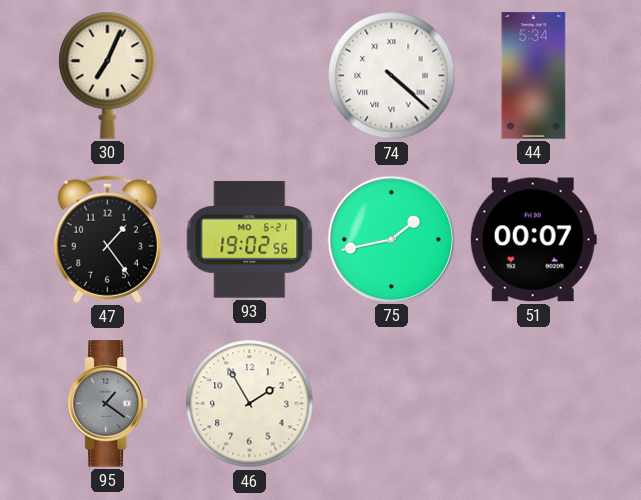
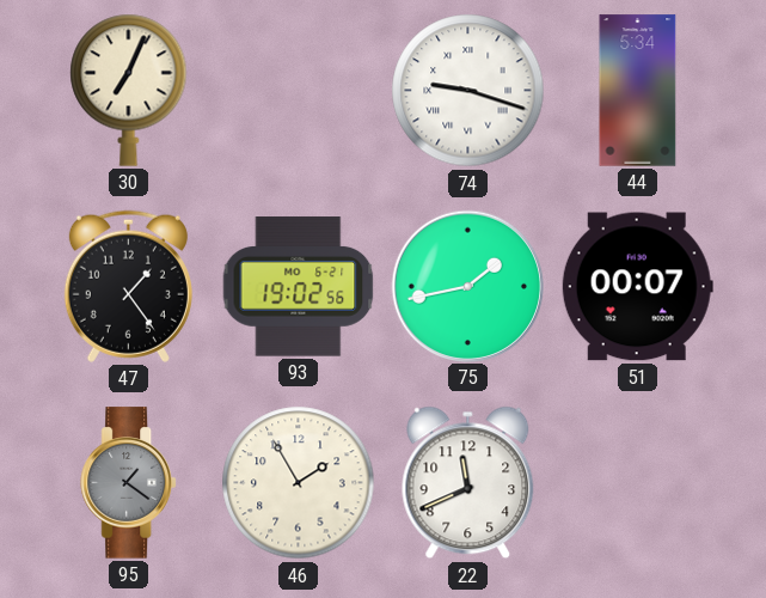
74: 4:22 -> 9:18
22: none -> 11:41
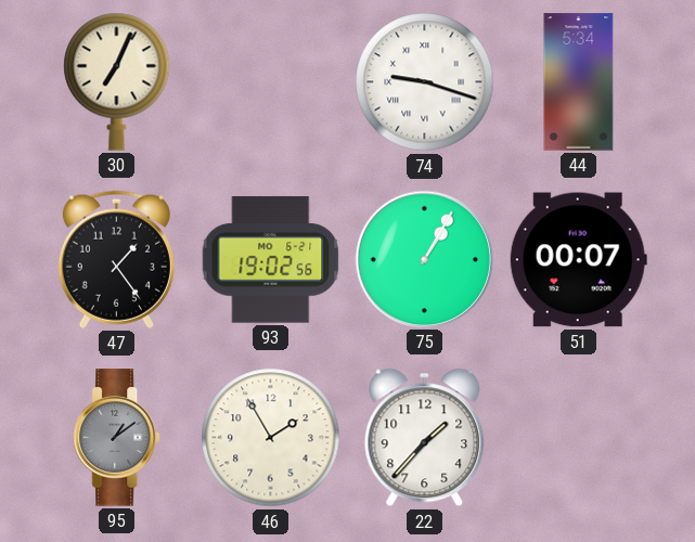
75: 1:43 -> 1:05
95: 1:21 -> 1:09
22: 11:41 -> 1:37
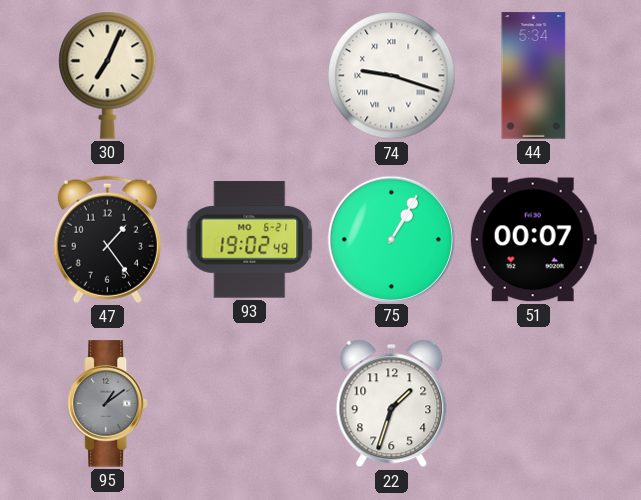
93: 19:02:56 -> 19:02:49
46: 1:55 -> none
22: 1:37 -> 1:33
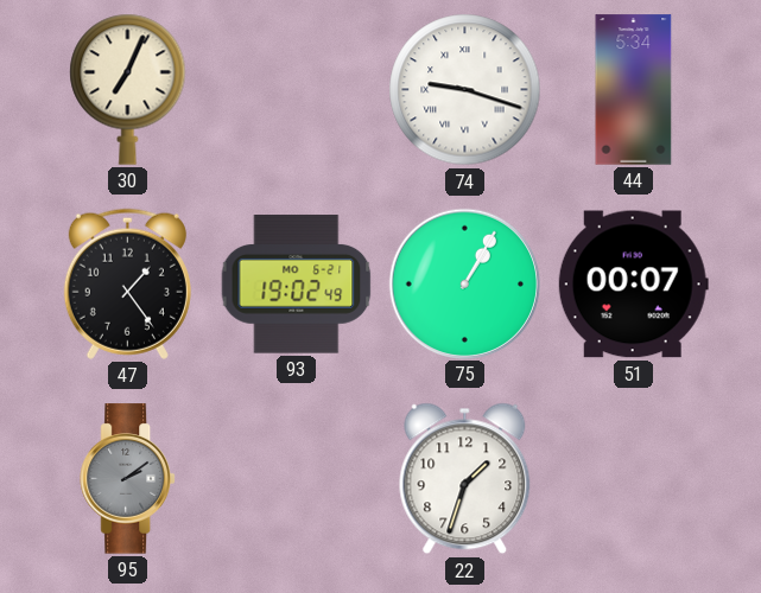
95: 1:09 -> 2:09
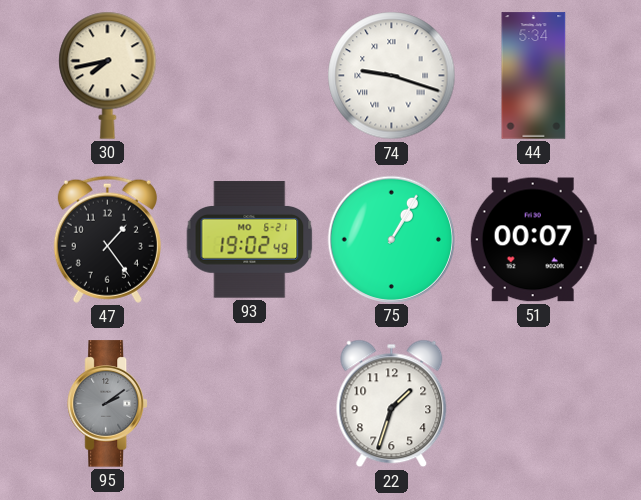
30: 7:04 -> 7:43
